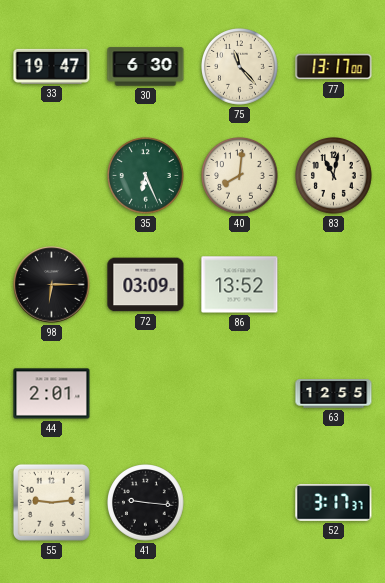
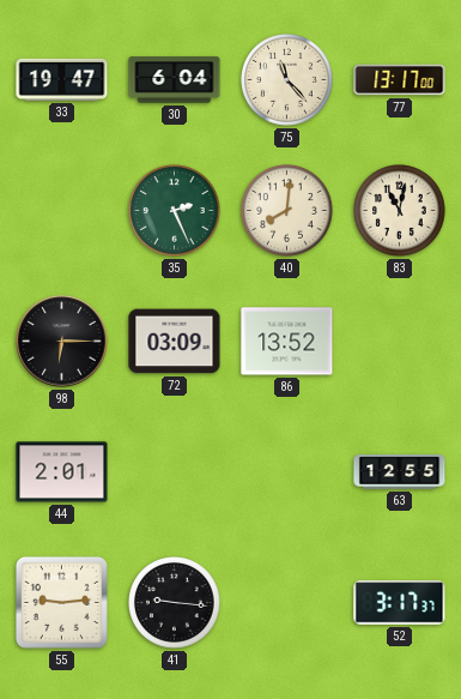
30: 6:30 -> 6:04
35: 6:26 -> 2:26
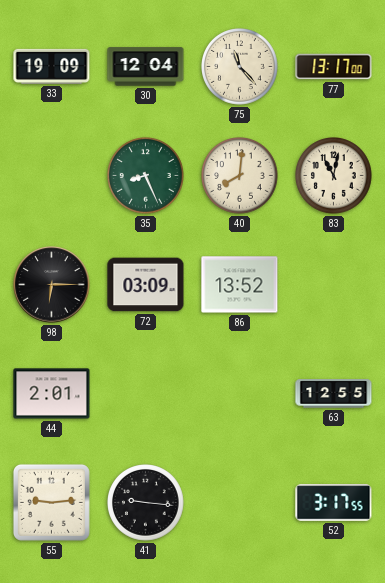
33: 19:47 -> 19:09
30: 6:04 -> 12:04
35: 2:26 -> 8:26
52: 3:17:37 -> 3:17:55
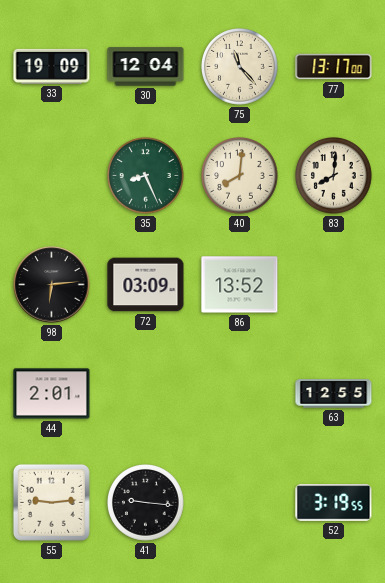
83: 11:02 -> 8:01
98: 6:15 -> 6:14
52: 3:17 -> 3:19
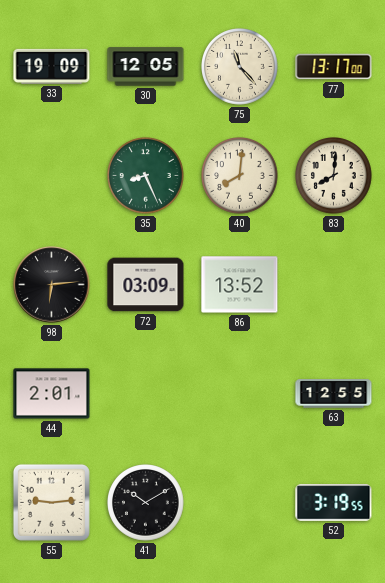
30: 12:04 -> 12:05
41: 9:16 -> 10:10
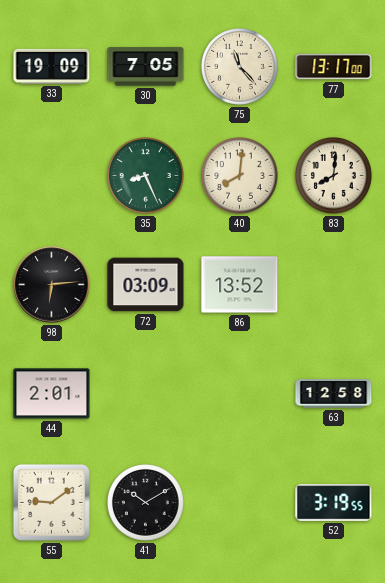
30: 12:05 -> 7:05
63: 12:55 -> 12:58
55: 9:14 -> 9:09
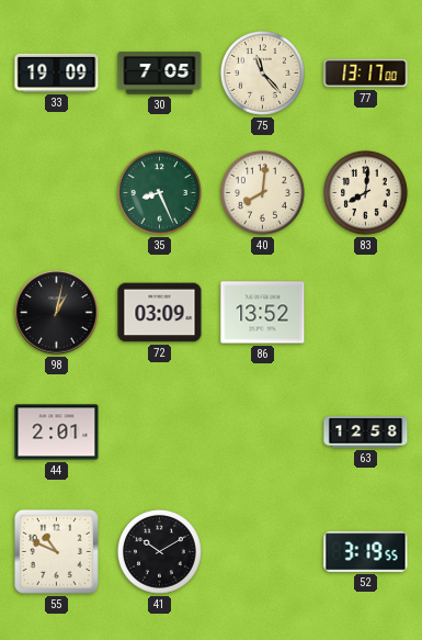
98: 6:14 -> 1:02
55: 9:09 -> 10:49
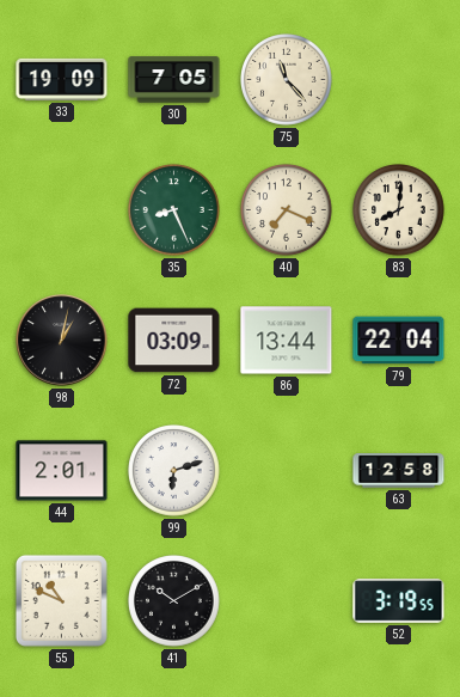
77: 13:17 -> none
40: 8:01 -> 7:19
86: 13:52 -> 13:44
79: none -> 22:04
99: none -> 6:12
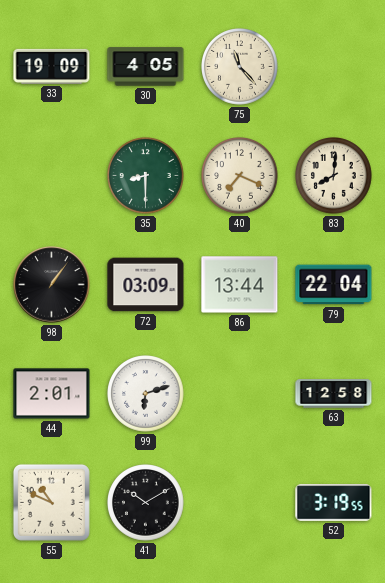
30: 7:05 -> 4:05
35: 8:26 -> 8:30
98: 1:02 -> 1:06
